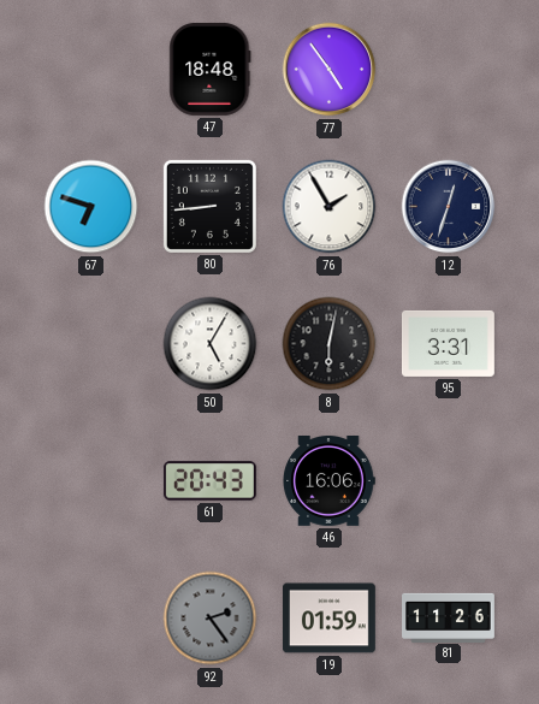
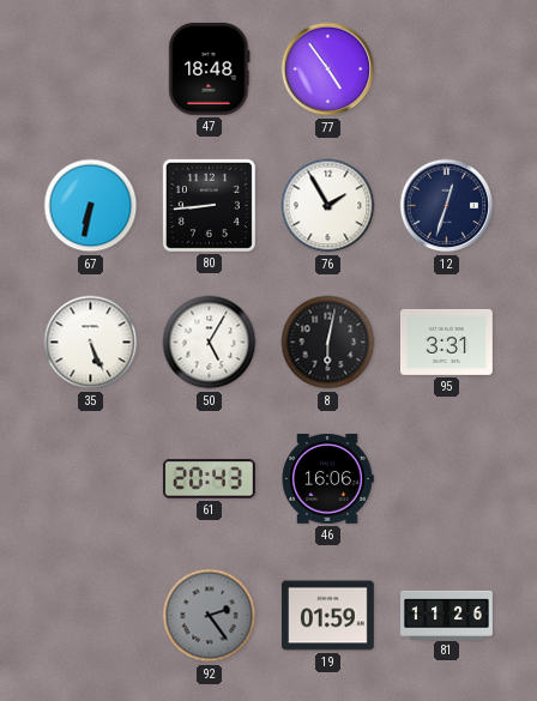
67: 6:48 -> 6:32
35: none -> 5:26
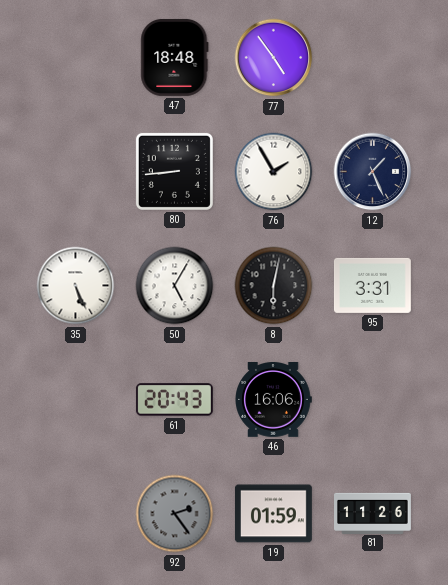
67: 6:32 -> none
12: 12:33 -> 1:26
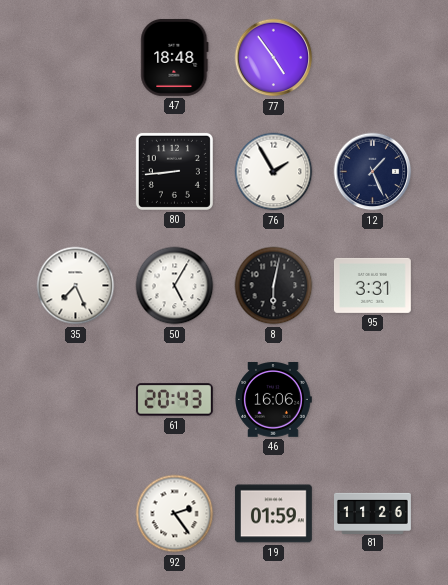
35: 5:26 -> 7:26
92 dial: grey -> white
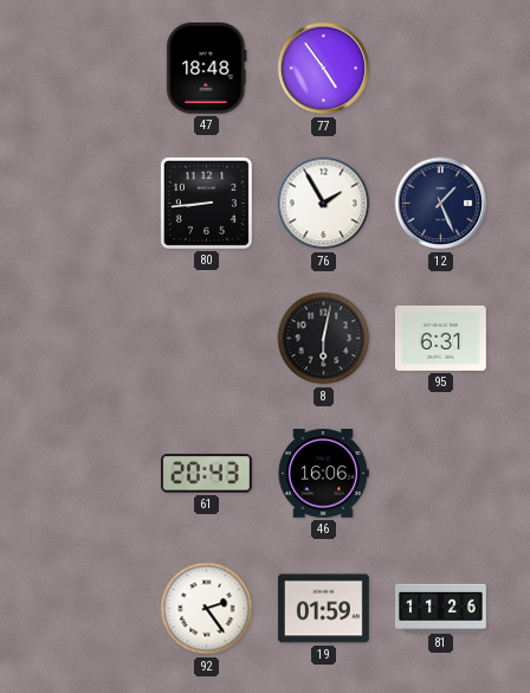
35: 7:26 -> none
50: 5:05 -> none
95: 3:31 -> 6:31
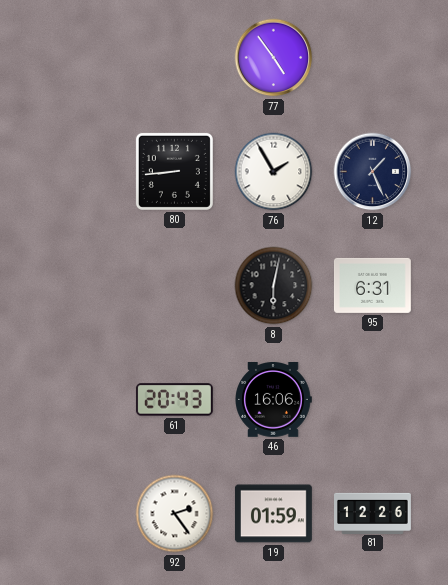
47: 18:48 -> none
81: 11:26 -> 12:26
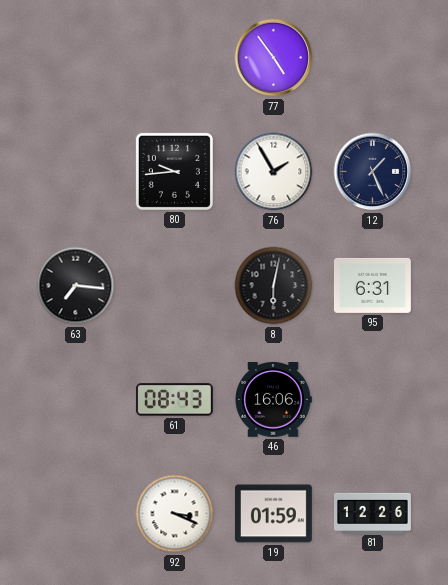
80: 8:44 -> 9:44
63: none -> 7:16
61: 20:43 -> 08:43
92: 2:24 -> 3:19
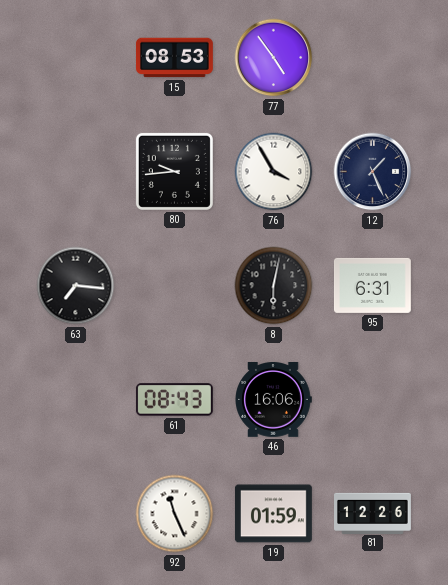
15: none -> 08:53
76: 1:55 -> 3:55
92: 3:19 -> 11:26
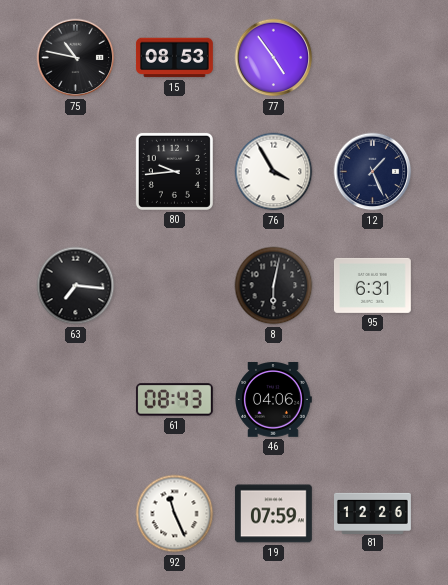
75: none -> 10:47
46: 16:06 -> 04:06
19: 01:59 -> 07:59
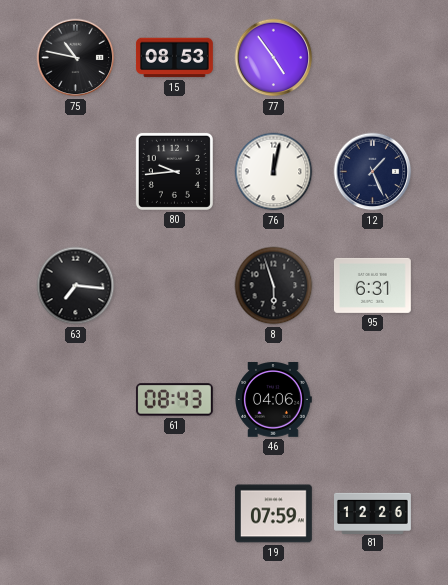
76: 3:55 -> 12:02
8: 6:02 -> 5:57
92: 11:26 -> none
